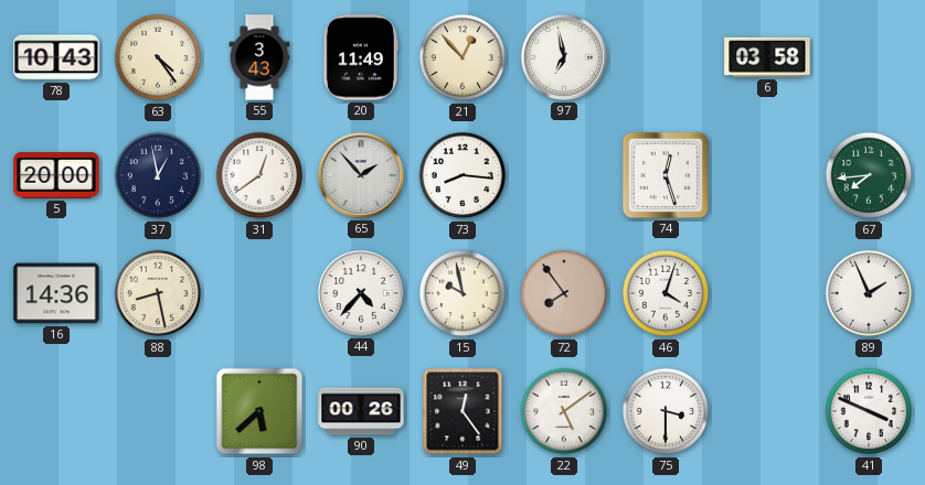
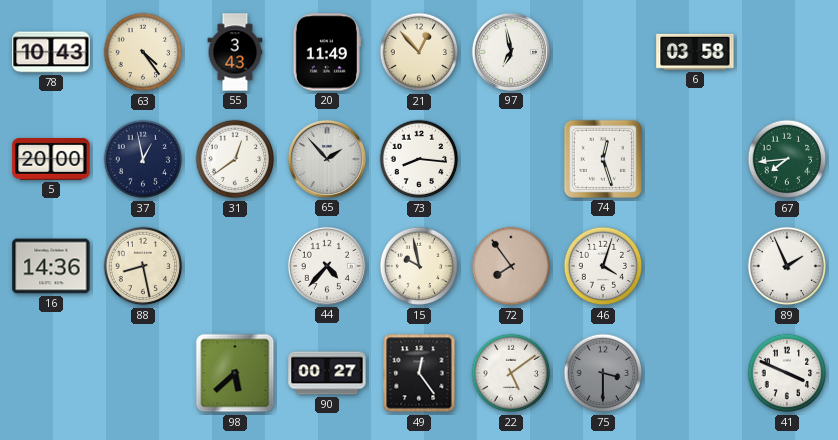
90: 00:26 -> 00:27
75 dial: white -> grey
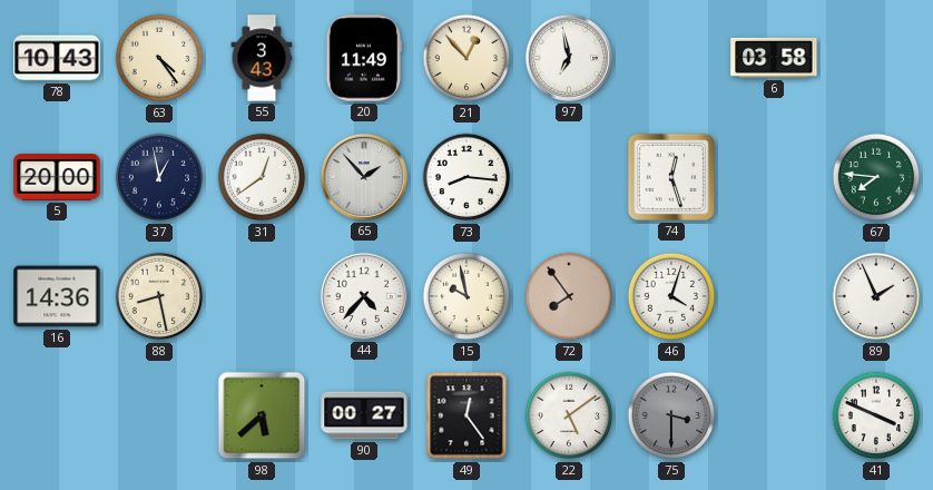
67: 7:44 -> 7:46
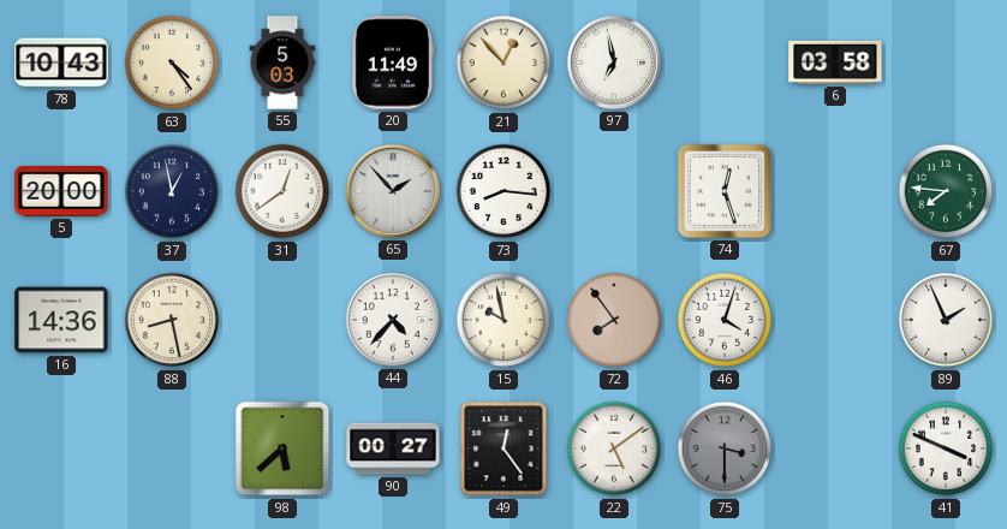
55: 3:43 -> 5:03
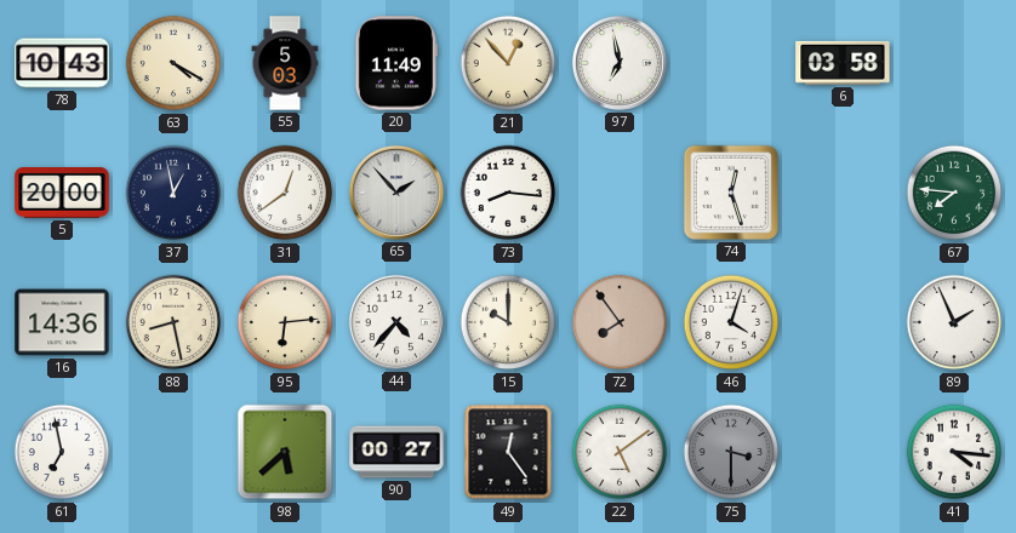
63: 4:24 -> 4:20
95: none -> 6:14
15: 9:58 -> 10:00
61: none -> 6:58
41: 3:49 -> 4:16
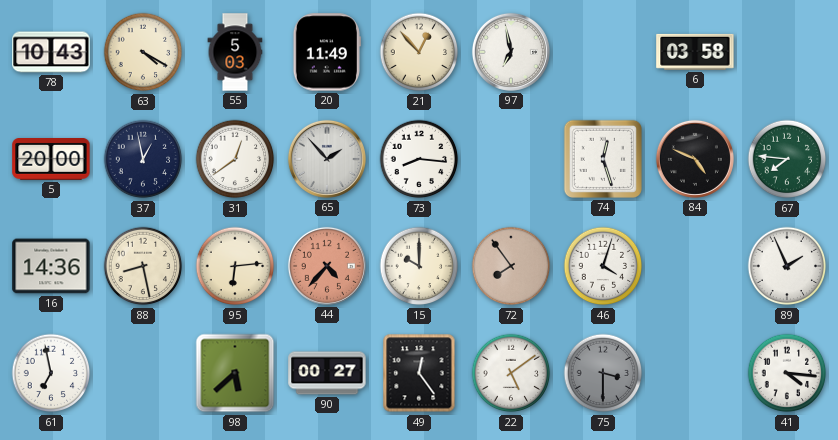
84: none -> 4:49
44 dial: white -> salmon
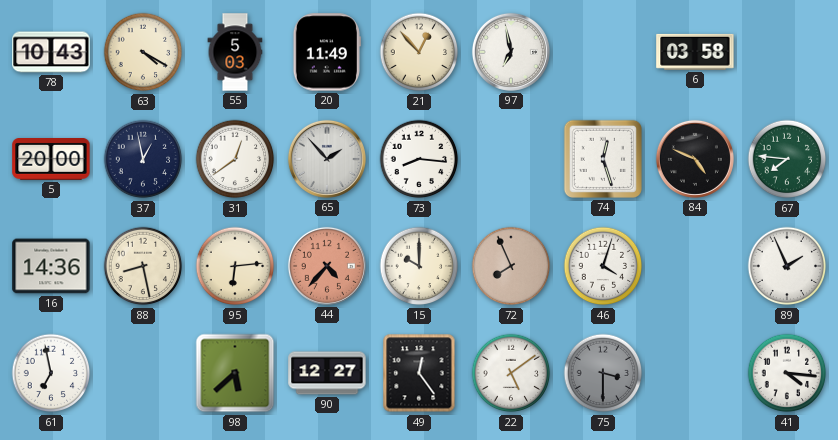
72: 7:54 -> 7:56
90: 00:27 -> 12:27
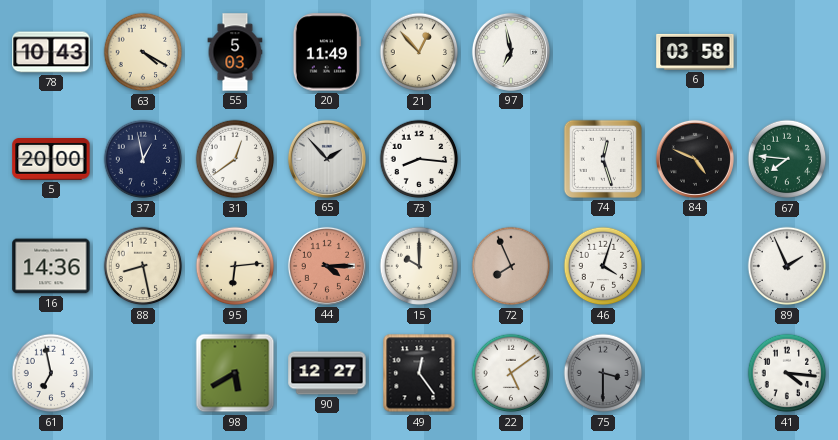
44: 4:37 -> 4:15
98: 5:38 -> 5:40
